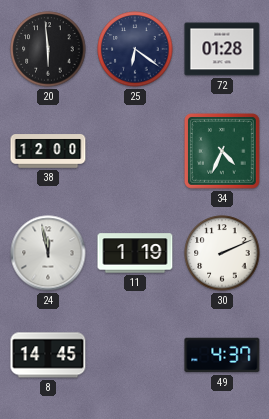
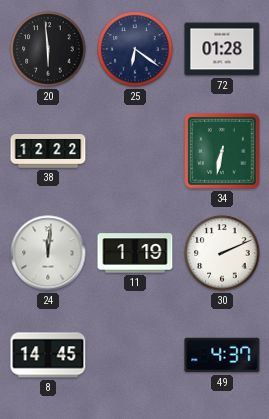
38: 12:00 -> 12:22
34: 4:34 -> 6:32
24: 11:58 -> 12:01
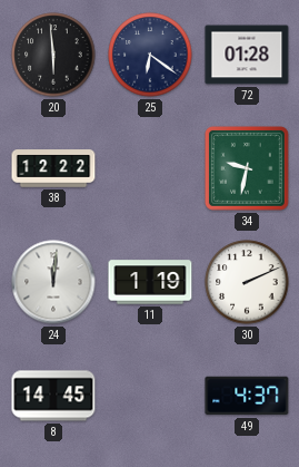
34: 6:32 -> 9:32
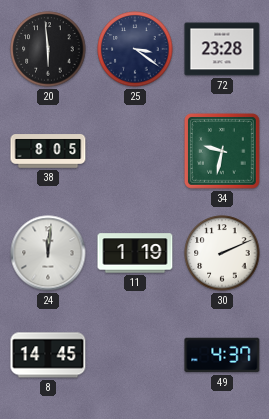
25: 6:21 -> 3:21
72: 01:28 -> 23:28
38: 12:22 -> 8:05
